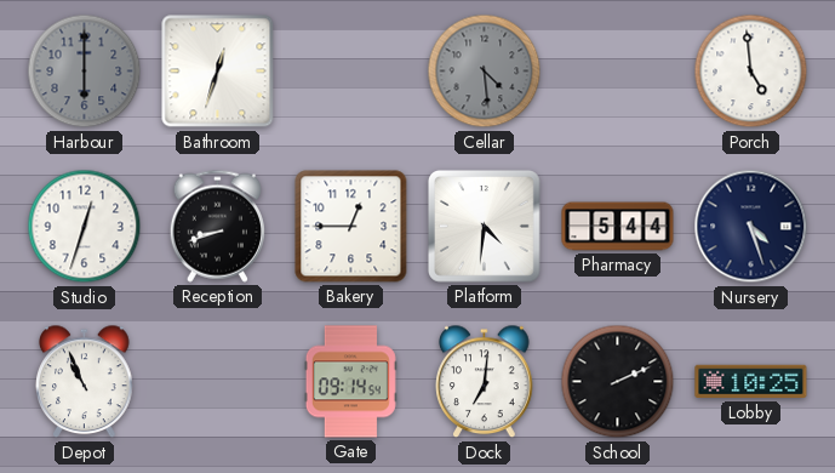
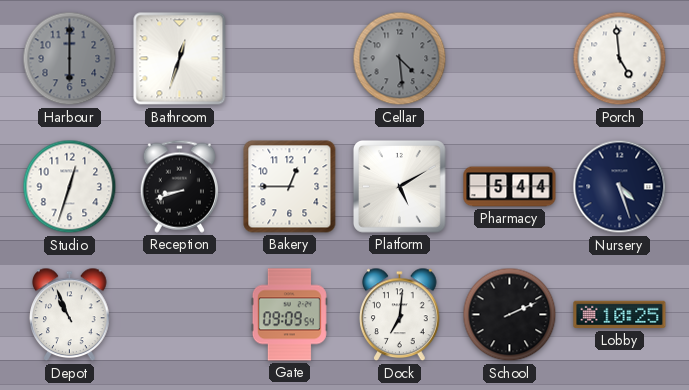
Platform: 4:31 -> 5:10
Gate: 09:14 -> 09:09
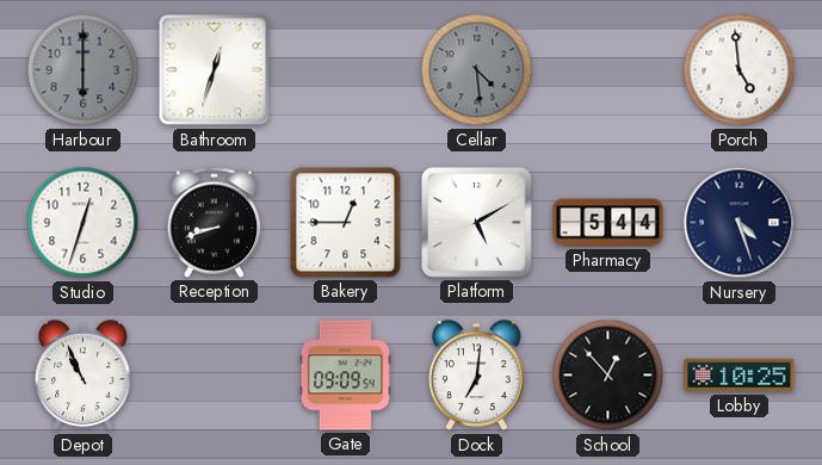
School: 2:11 -> 12:53
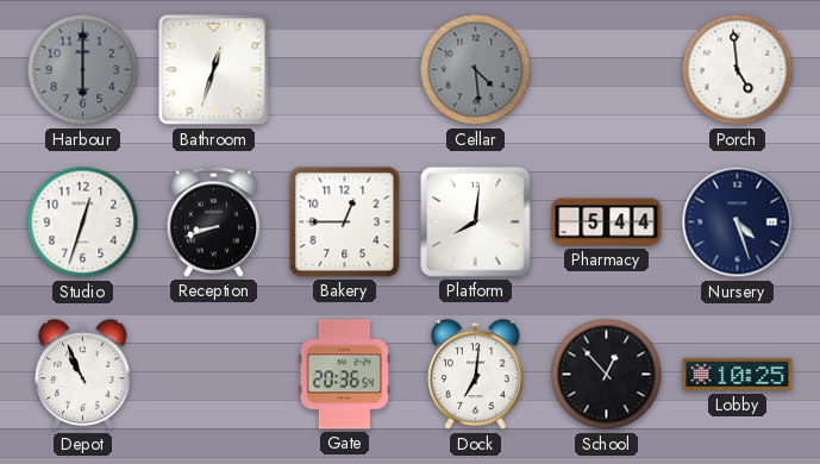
Platform: 5:10 -> 8:01
Gate: 09:09 -> 20:36
